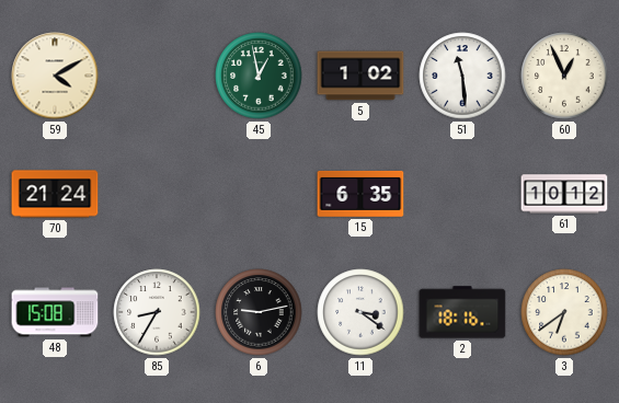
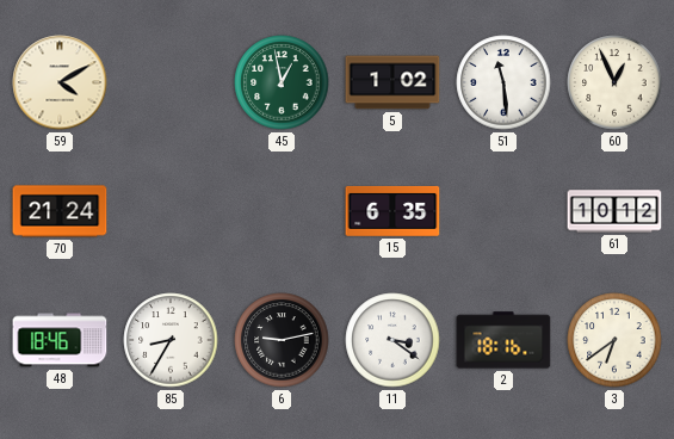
48: 15:08 -> 18:46
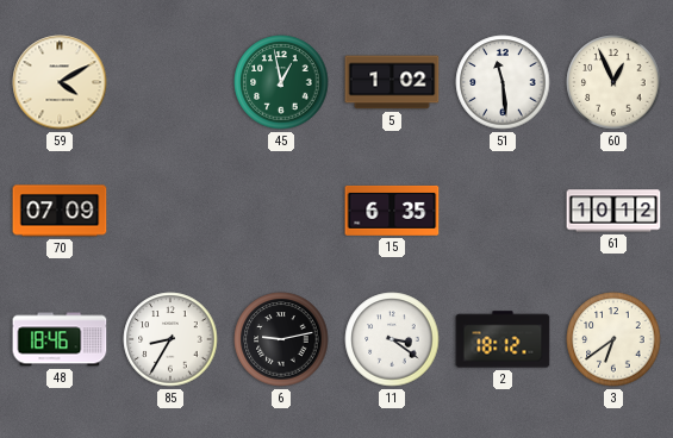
70: 21:24 -> 07:09
2: 18:16 -> 18:12
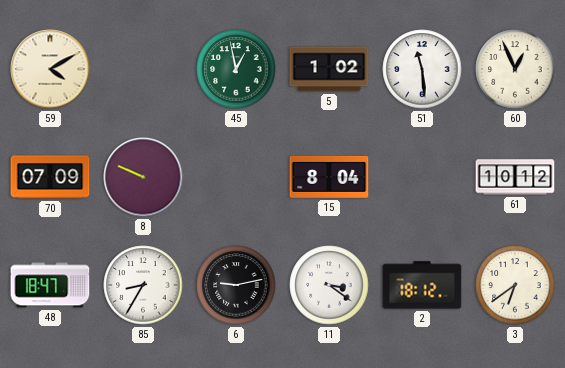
8: none -> 9:49
15: 6:35 -> 8:04
48: 18:46 -> 18:47
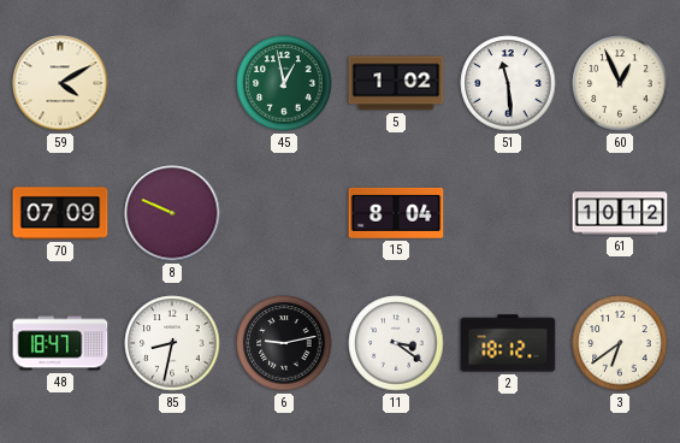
85: 8:35 -> 8:32
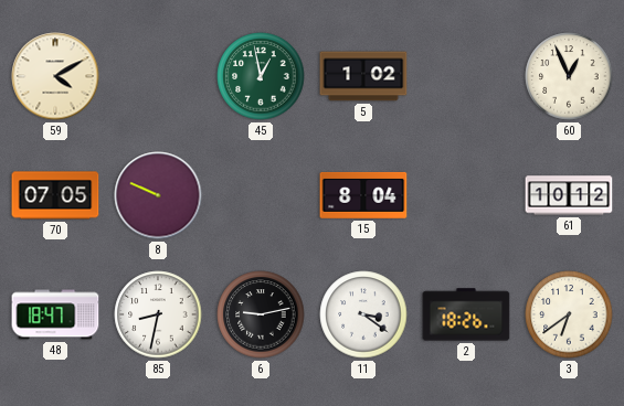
51: 11:29 -> none
70: 07:09 -> 07:05
2: 18:12 -> 18:26
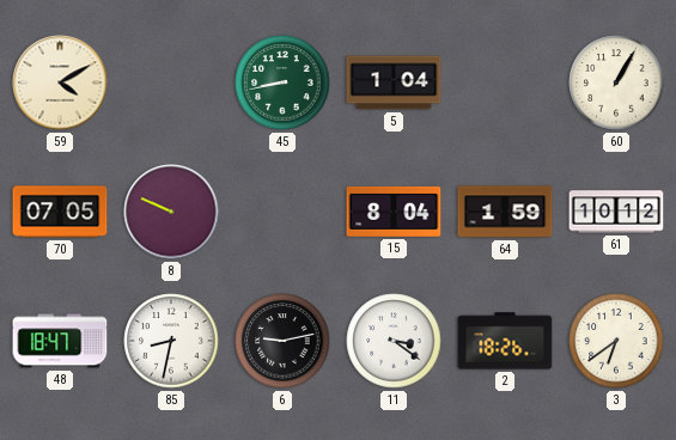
45: 12:58 -> 8:43
5: 1:02 -> 1:04
60: 12:56 -> 1:05
64: none -> 1:59
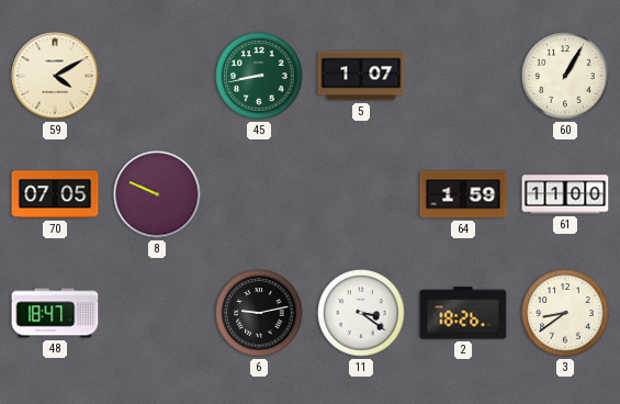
5: 1:04 -> 1:07
15: 8:04 -> none
61: 10:12 -> 11:00
85: 8:32 -> none
3: 6:39 -> 8:39
